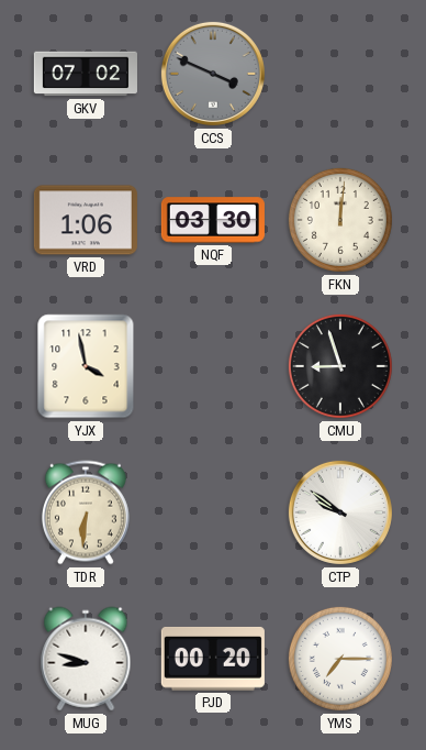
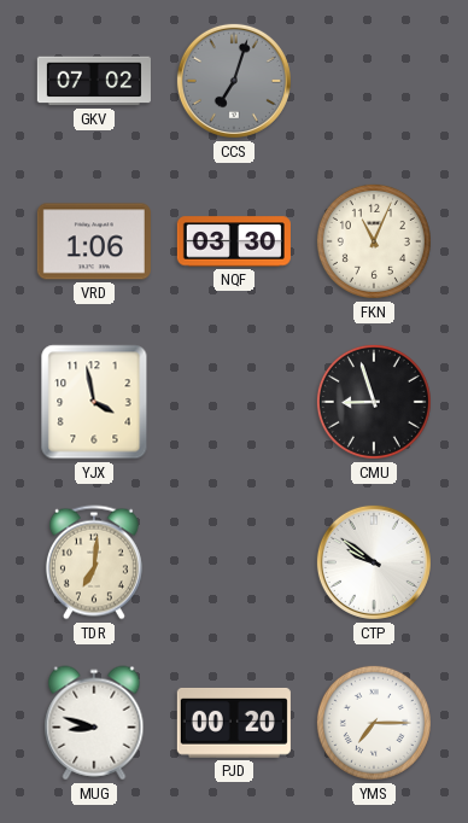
CCS: 3:49 -> 7:03
FKN: 12:01 -> 11:04
TDR: 6:31 -> 7:01
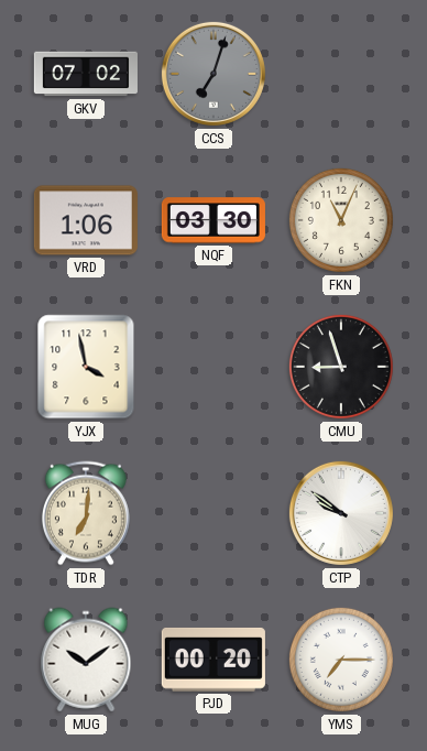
MUG: 8:48 -> 10:09
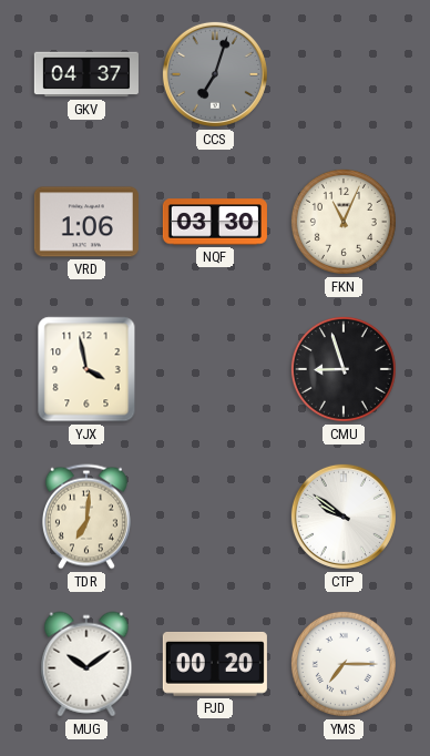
GKV: 07:02 -> 04:37
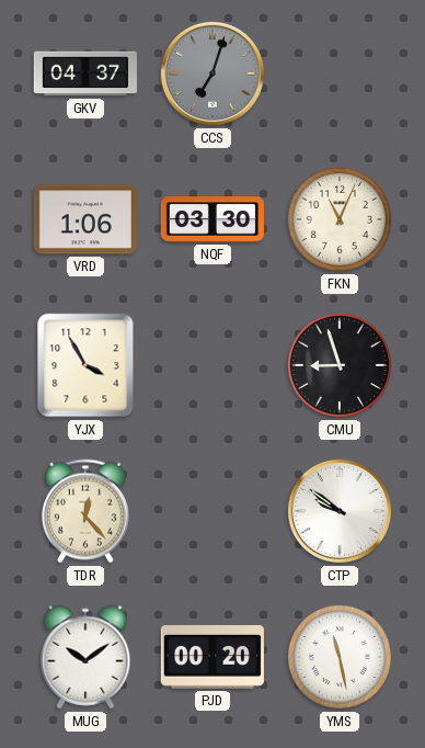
YJX: 3:58 -> 3:55
TDR: 7:01 -> 12:23
YMS: 7:15 -> 11:28
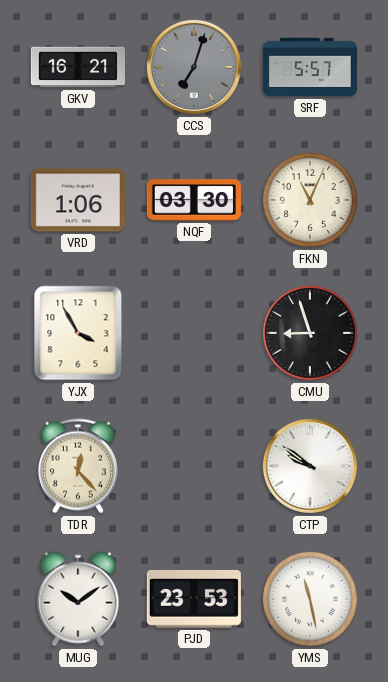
GKV: 04:37 -> 16:21
SRF: none -> 5:57
PJD: 00:20 -> 23:53
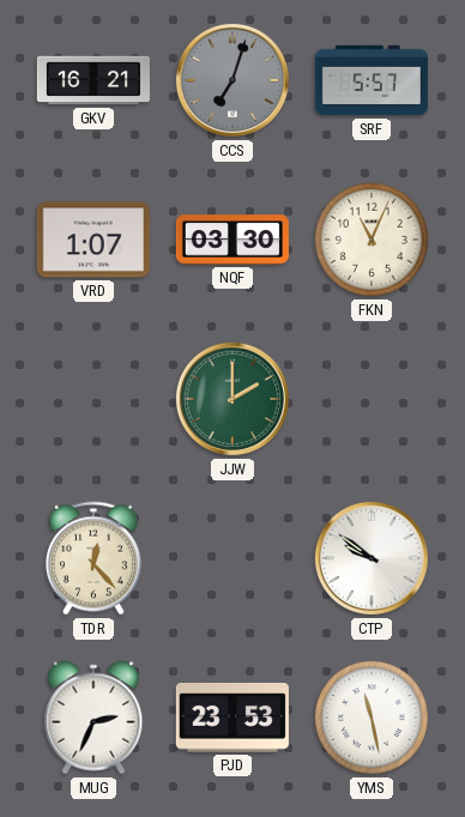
VRD: 1:06 -> 1:07
YJX: 3:55 -> none
JJW: none -> 2:00
CMU: 8:57 -> none
MUG: 10:09 -> 2:34
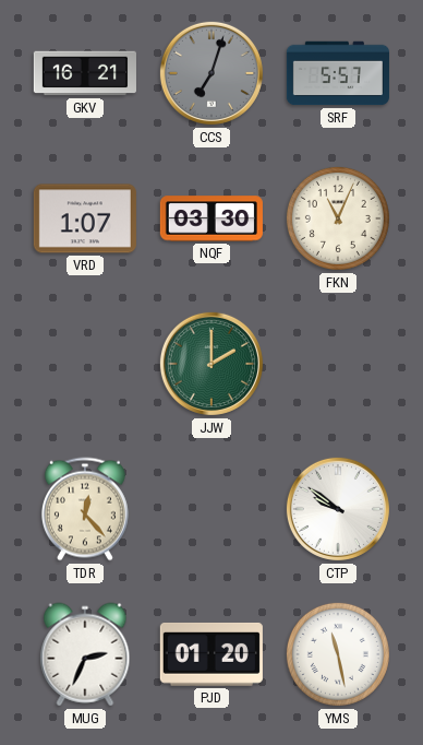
PJD: 23:53 -> 01:20
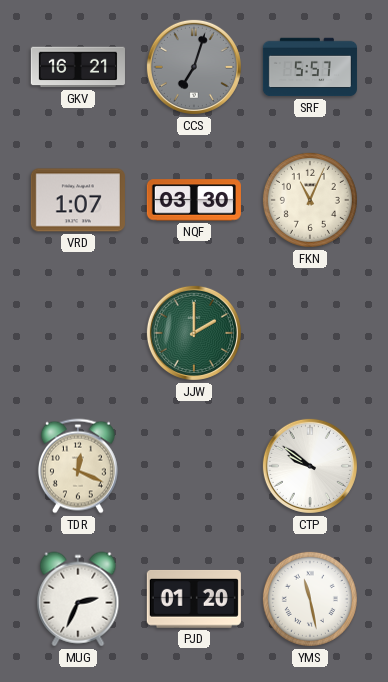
TDR: 12:23 -> 12:19
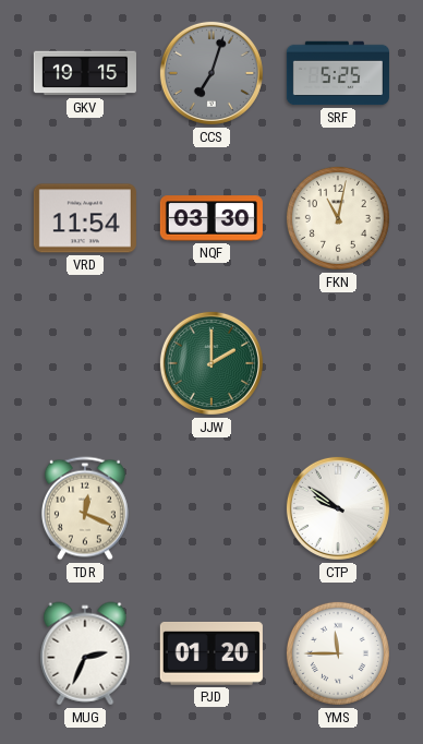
GKV: 16:21 -> 19:15
SRF: 5:57 -> 5:25
VRD: 1:07 -> 11:54
FKN: 11:04 -> 11:02
YMS: 11:28 -> 11:45
